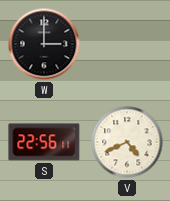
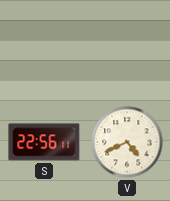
W: 3:00 -> none
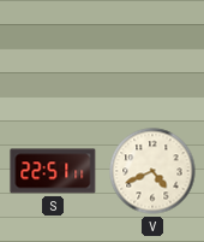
S: 22:56 -> 22:51
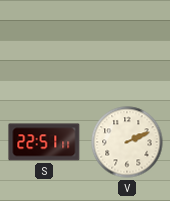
V: 4:41 -> 2:11
